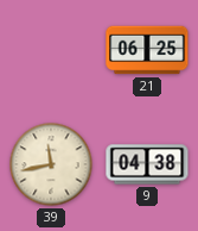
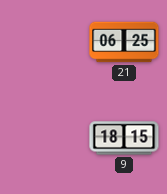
39: 11:43 -> none
9: 04:38 -> 18:15
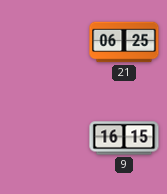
9: 18:15 -> 16:15
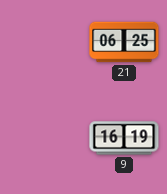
9: 16:15 -> 16:19
